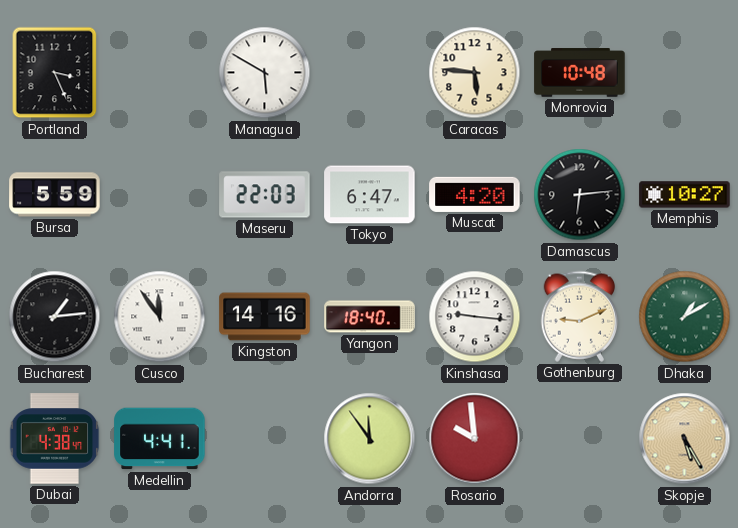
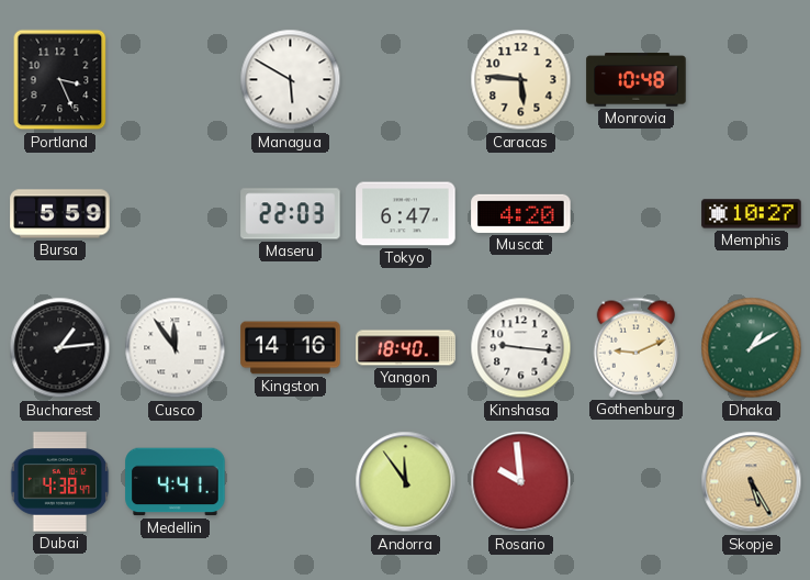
Damascus: 6:14 -> none
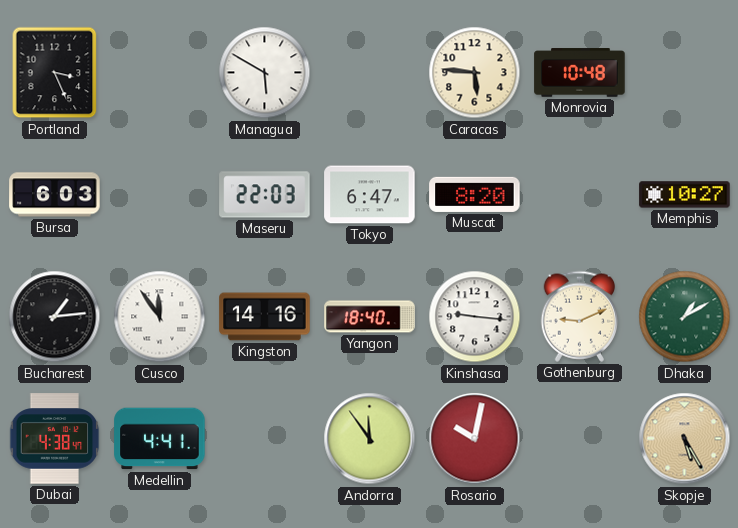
Bursa: 5:59 -> 6:03
Muscat: 4:20 -> 8:20
Rosario: 9:59 -> 10:02
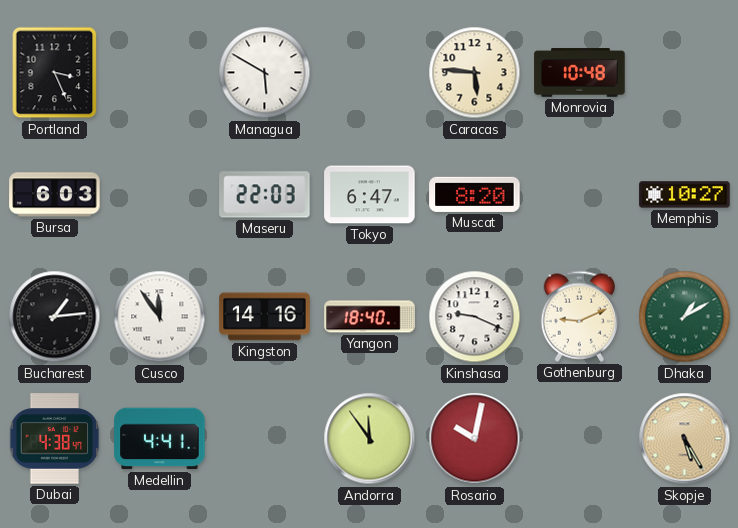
Kinshasa: 9:16 -> 9:19
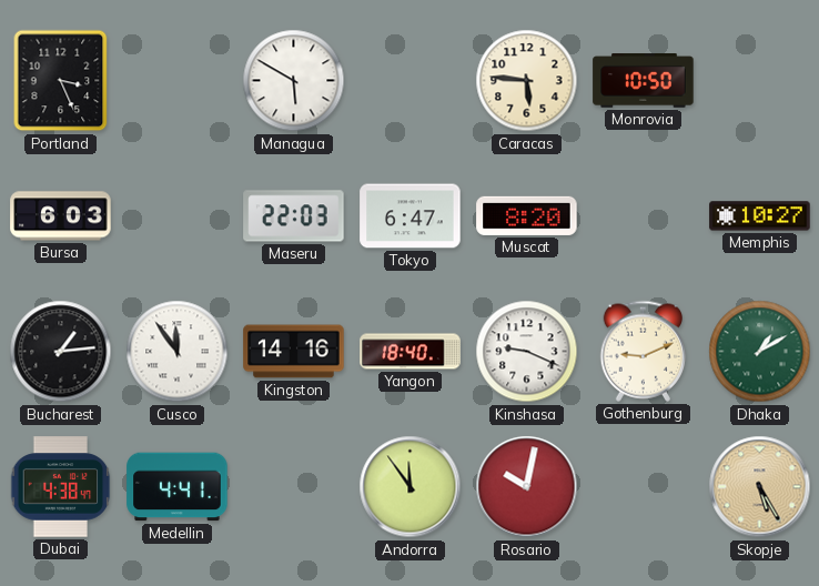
Monrovia: 10:48 -> 10:50
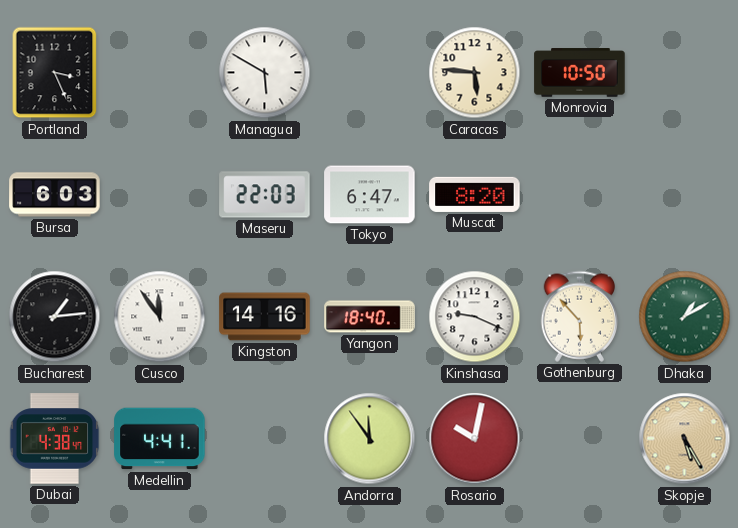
Memphis: 10:27 -> none
Gothenburg: 9:11 -> 5:53
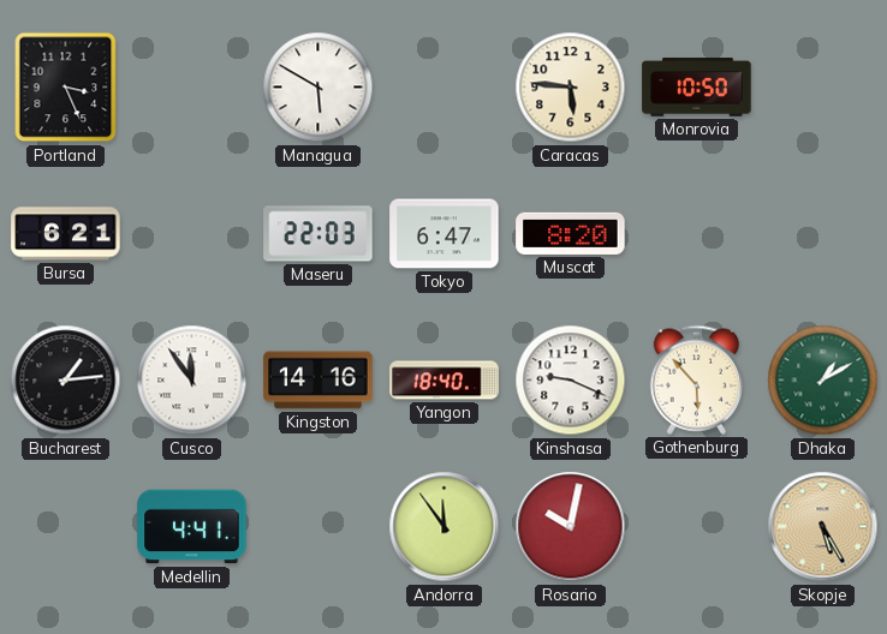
Bursa: 6:03 -> 6:21
Dubai: 4:38 -> none
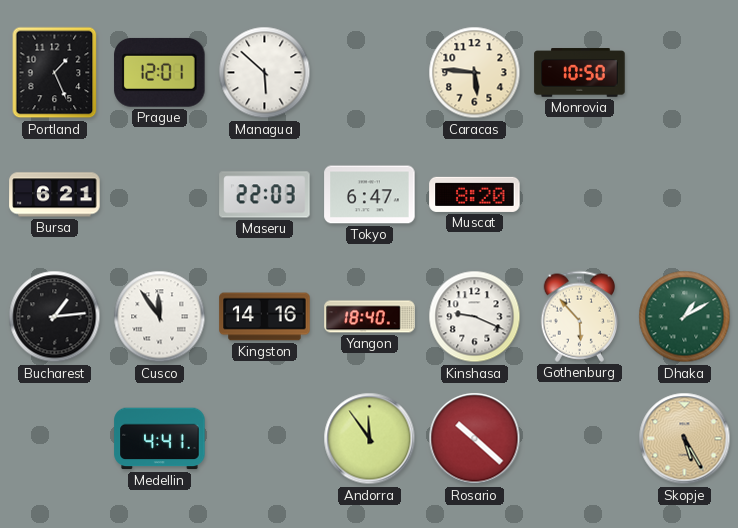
Portland: 3:26 -> 1:26
Prague: none -> 12:01
Managua: 5:50 -> 5:52
Rosario: 10:02 -> 10:22
